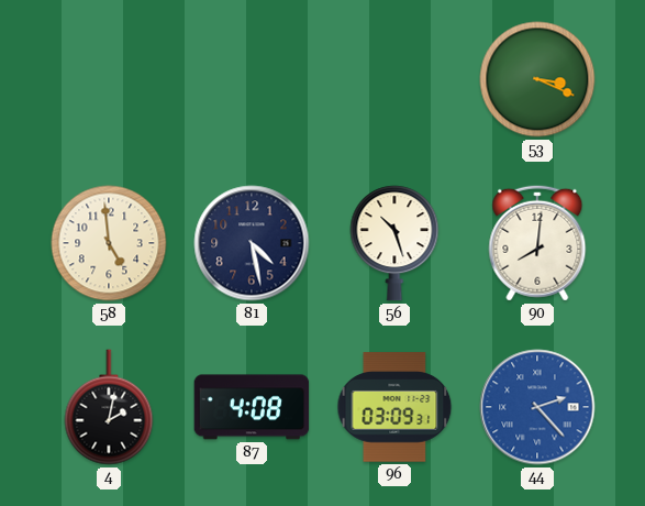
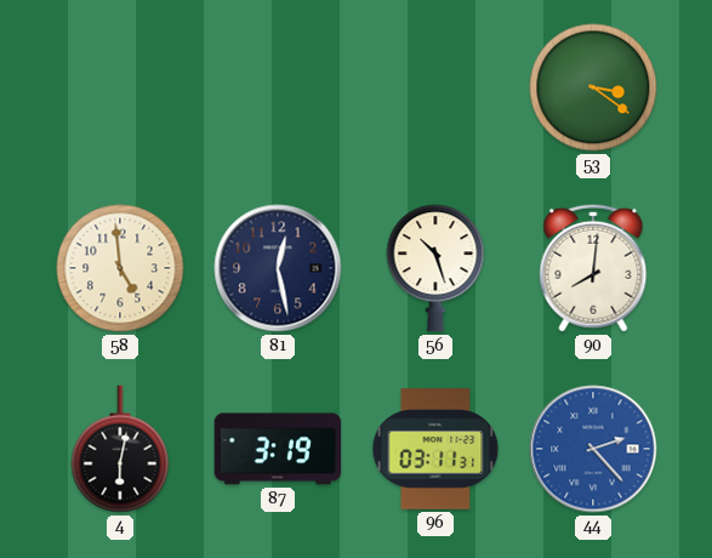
53: 3:19 -> 3:21
81: 4:28 -> 12:28
4: 2:02 -> 6:02
87: 4:08 -> 3:19
96: 03:09 -> 03:11
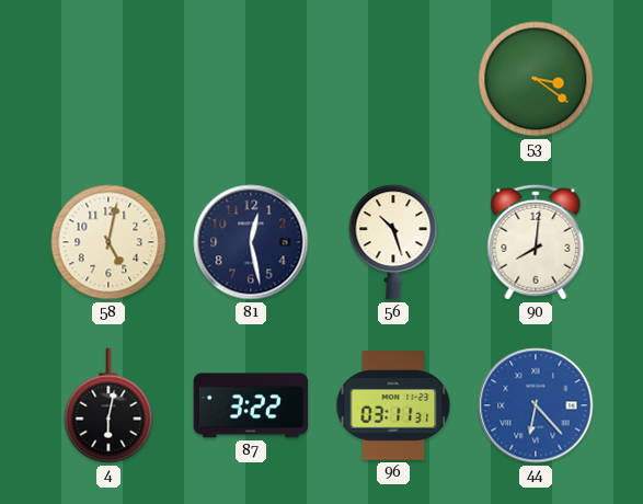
58: 4:59 -> 5:02
87: 3:19 -> 3:22
44: 2:23 -> 6:23
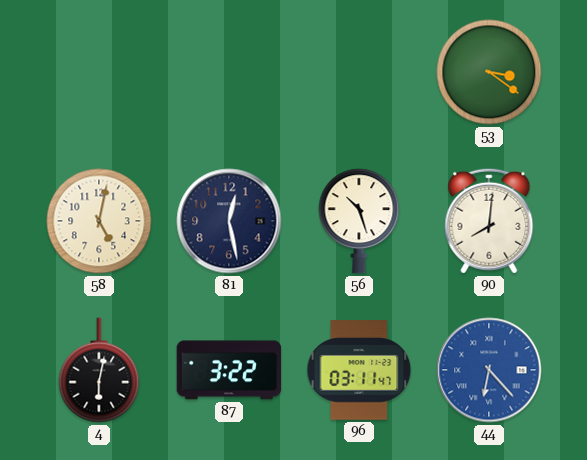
96: 03:11:31 -> 03:11:47
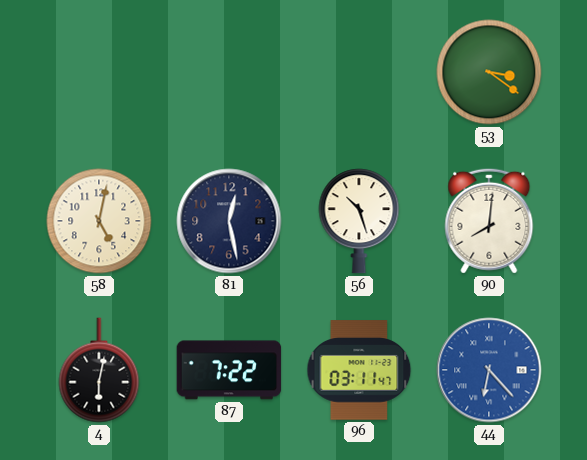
87: 3:22 -> 7:22
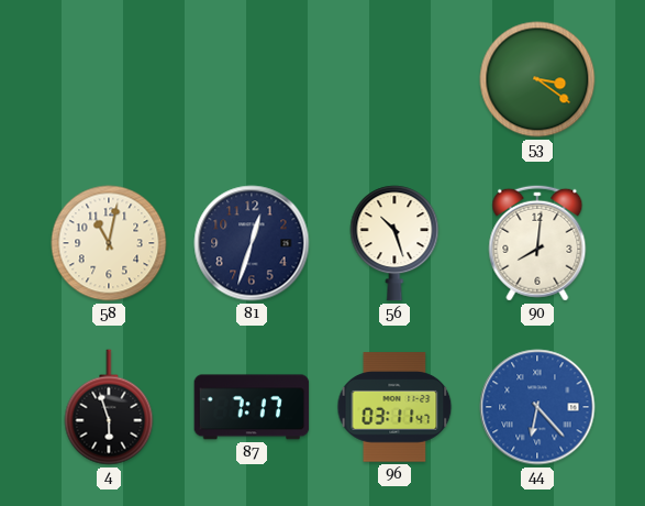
58: 5:02 -> 11:02
81: 12:28 -> 12:33
4: 6:02 -> 5:57
87: 7:22 -> 7:17
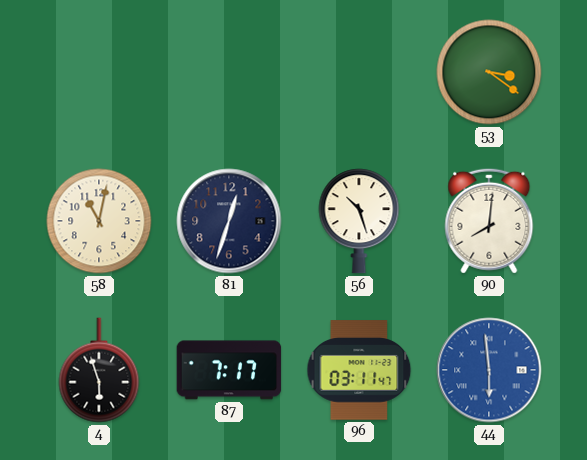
44: 6:23 -> 5:59
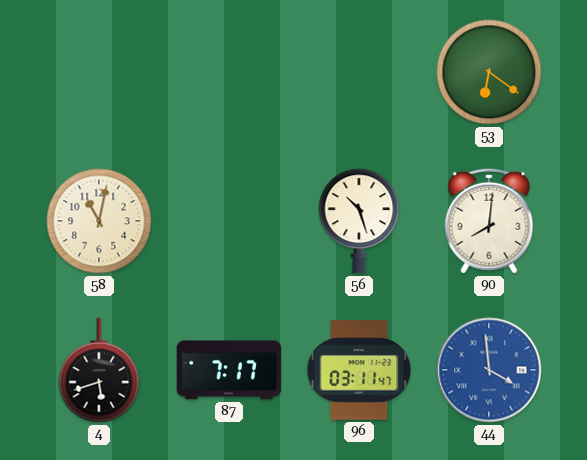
53: 3:21 -> 6:21
81: 12:33 -> none
4: 5:57 -> 5:42
44: 5:59 -> 3:59
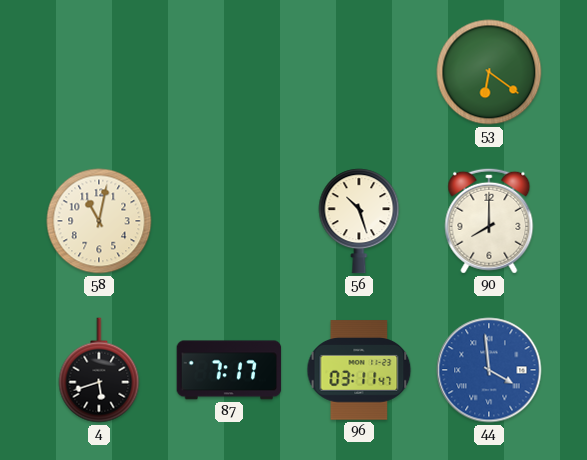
90: 8:01 -> 8:00
